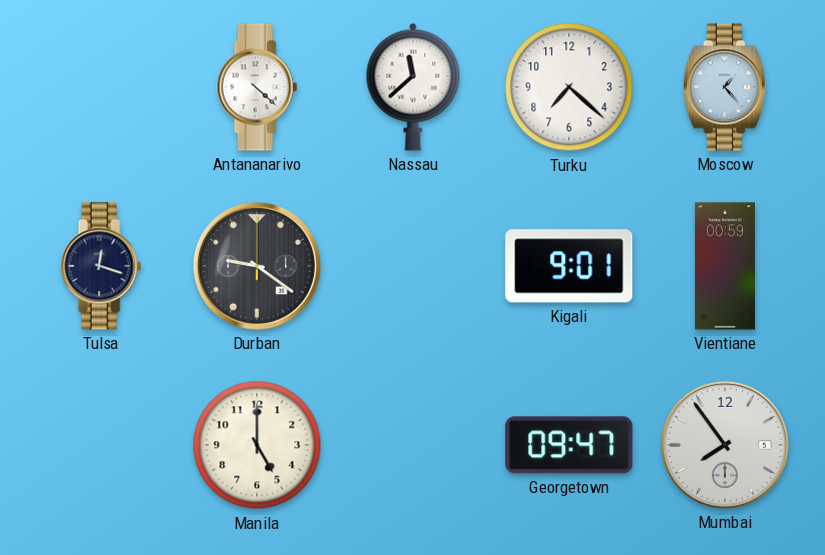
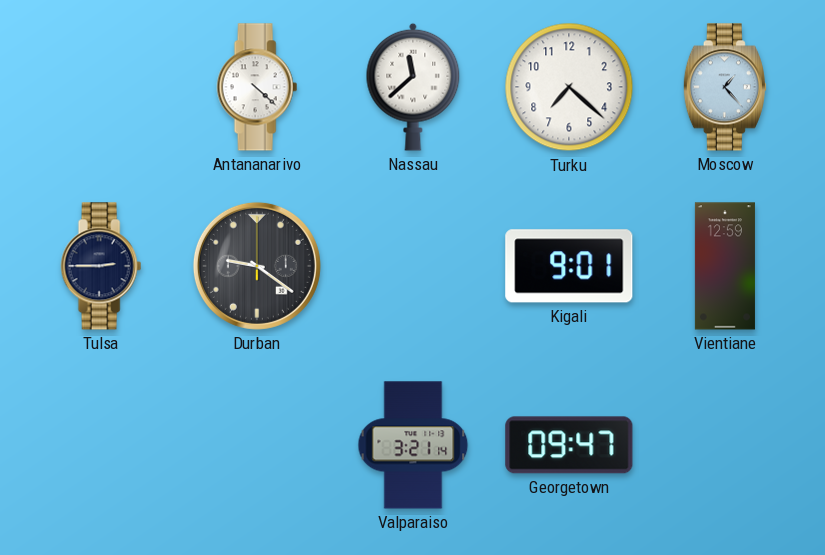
Tulsa: 12:18 -> 2:45
Vientiane: 00:59 -> 12:59
Manila: 5:00 -> none
Valparaiso: none -> 3:21
Mumbai: 7:54 -> none
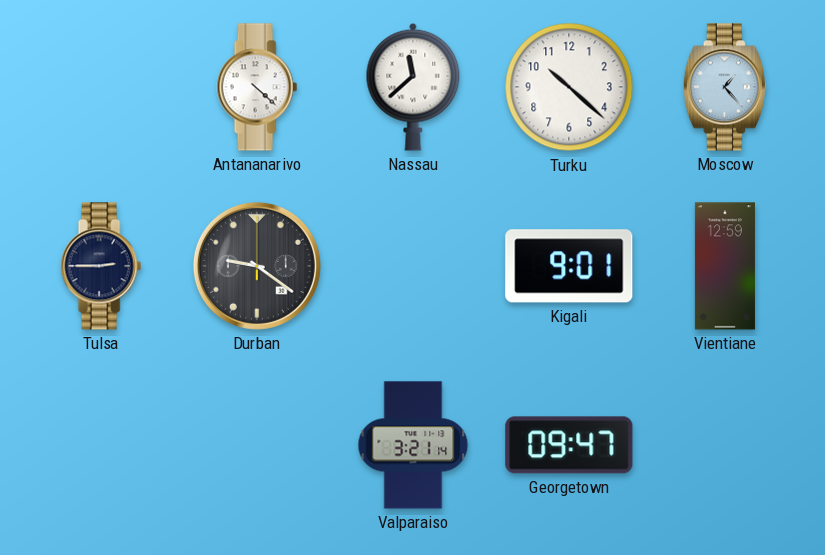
Turku: 7:22 -> 10:22
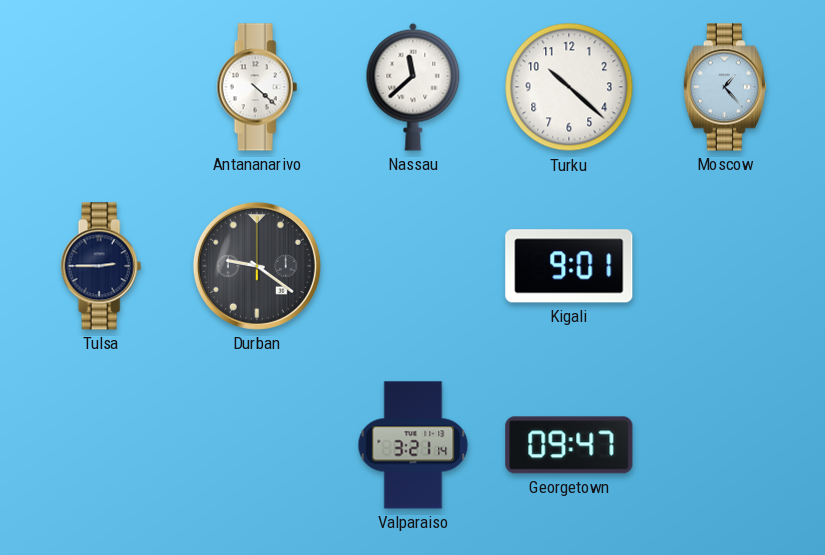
Vientiane: 12:59 -> none
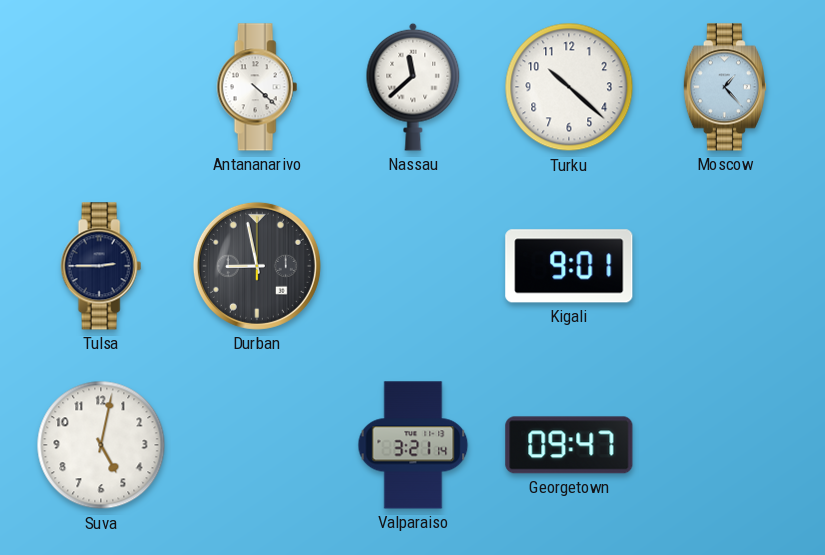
Durban: 9:21 -> 8:58
Suva: none -> 5:02
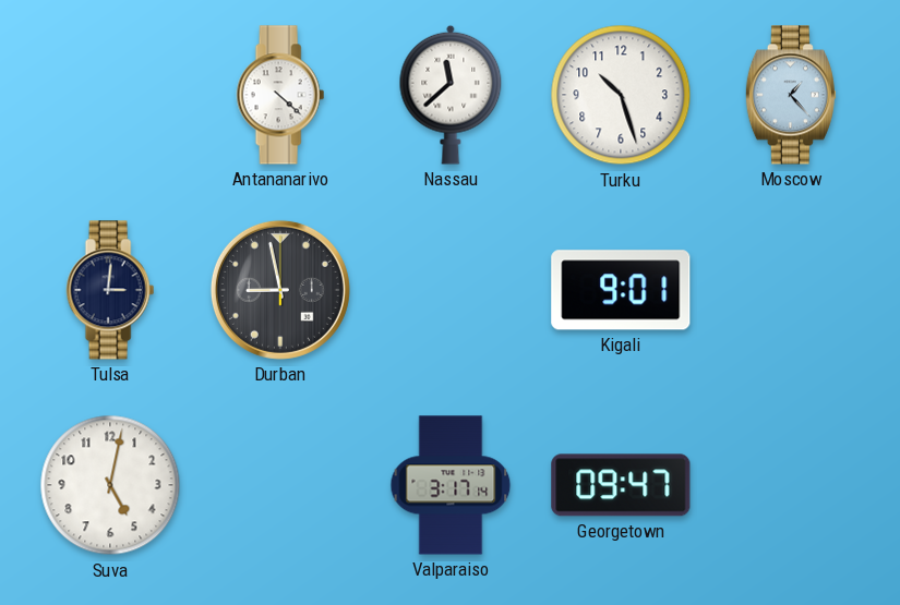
Turku: 10:22 -> 10:27
Tulsa: 2:45 -> 3:01
Valparaiso: 3:21 -> 3:17
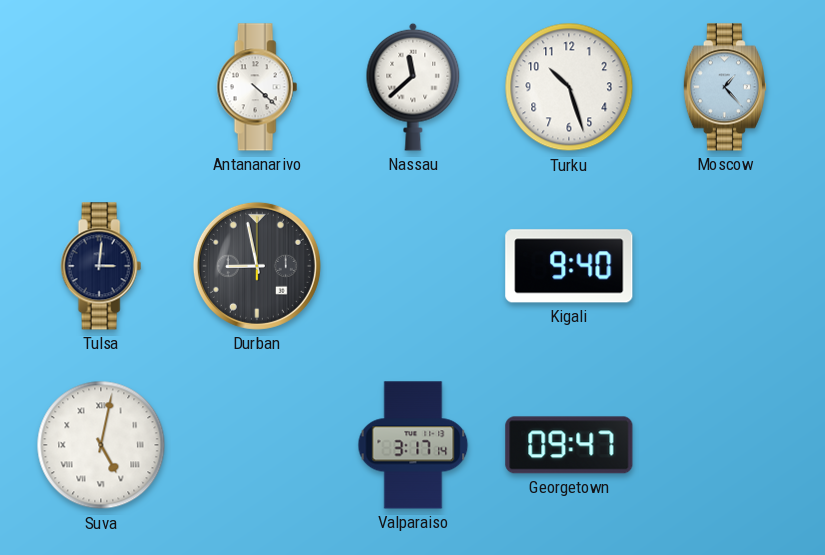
Kigali: 9:01 -> 9:40
Suva numerals: Arabic -> Roman
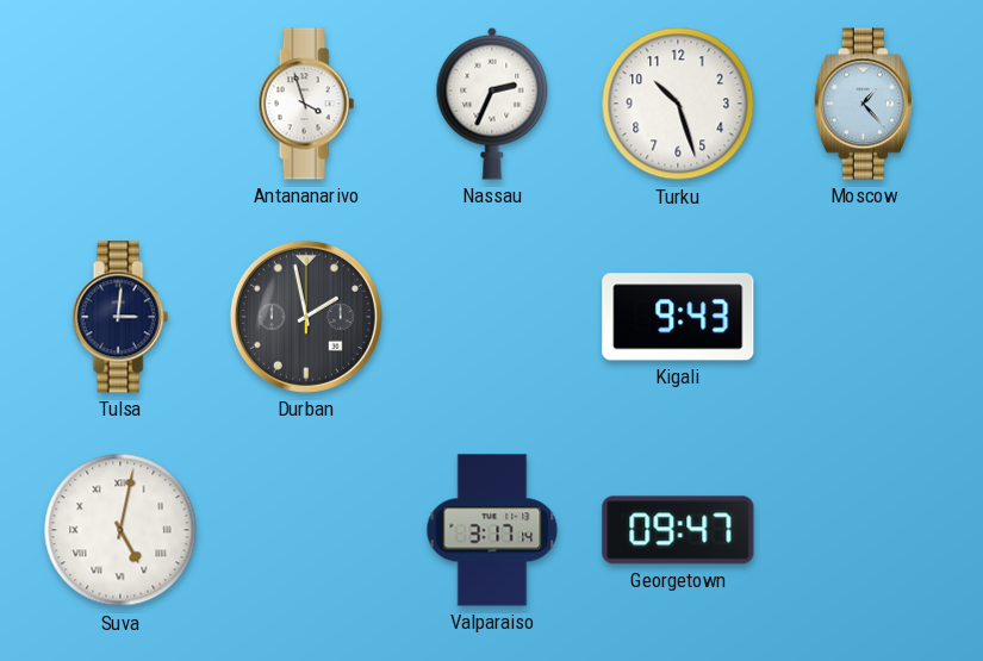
Antananarivo: 4:22 -> 3:57
Nassau: 11:38 -> 2:34
Durban: 8:58 -> 1:58
Kigali: 9:40 -> 9:43
